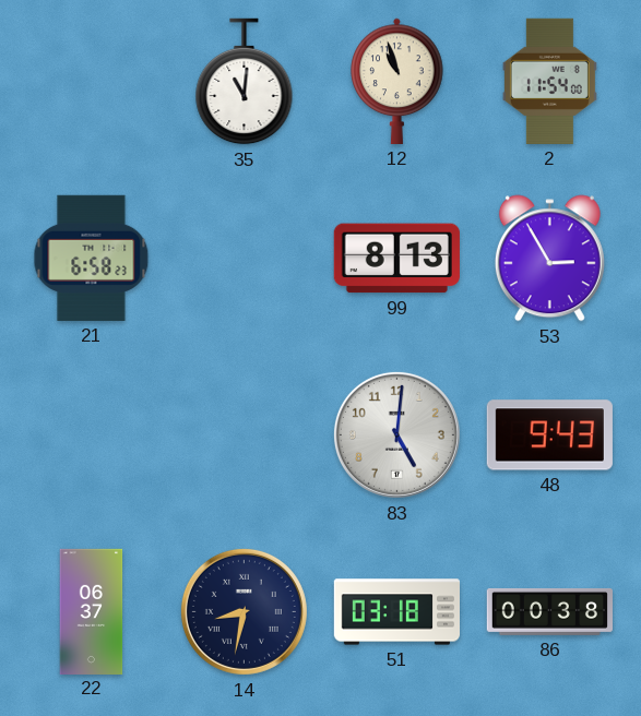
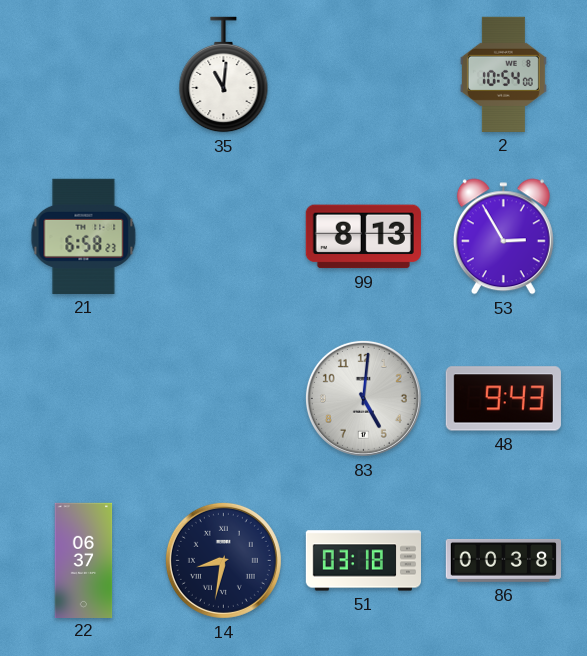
12: 10:57 -> none
2: 11:54 -> 10:54
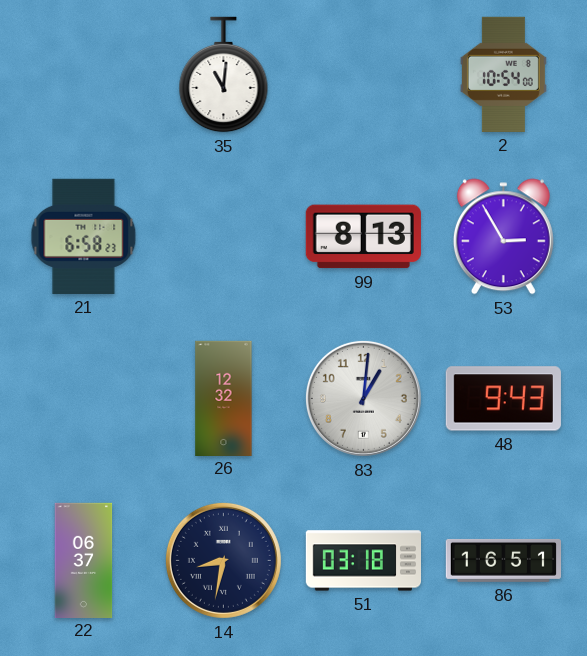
26: none -> 12:32
83: 5:01 -> 1:01
86: 00:38 -> 16:51
